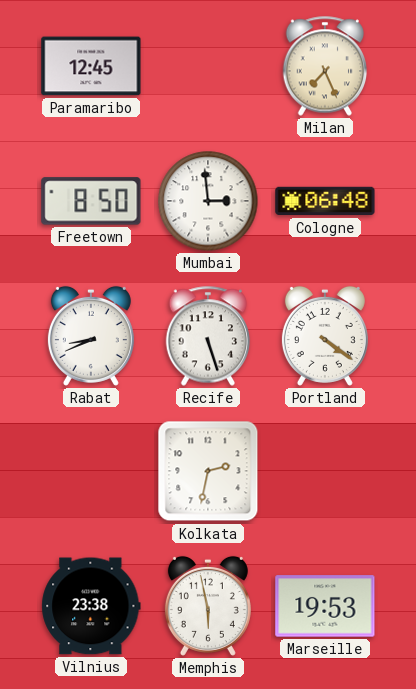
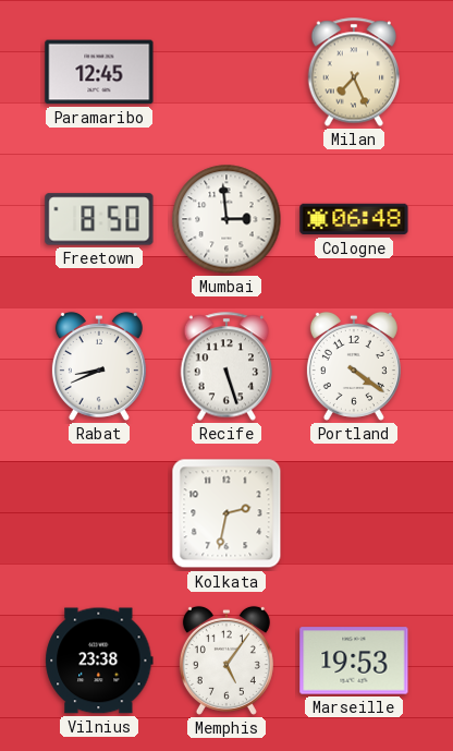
Memphis: 5:58 -> 5:06
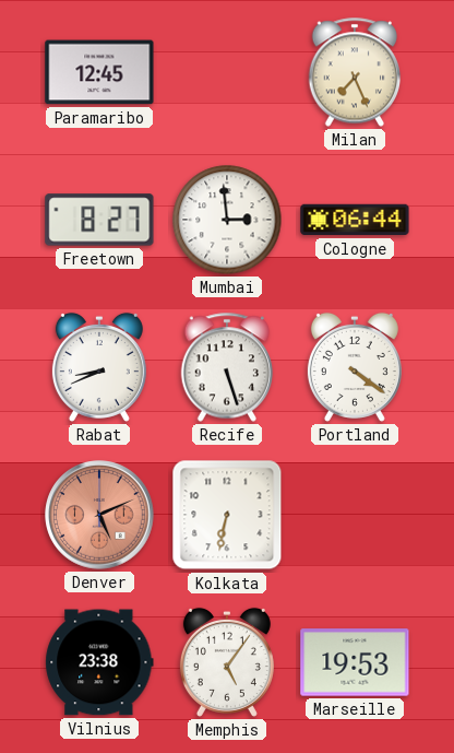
Freetown: 8:50 -> 8:27
Cologne: 06:48 -> 06:44
Denver: none -> 5:11
Kolkata: 2:32 -> 6:32
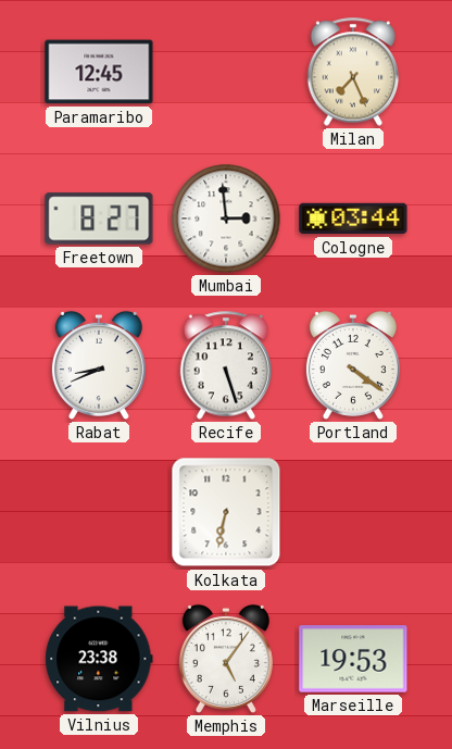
Cologne: 06:44 -> 03:44
Denver: 5:11 -> none
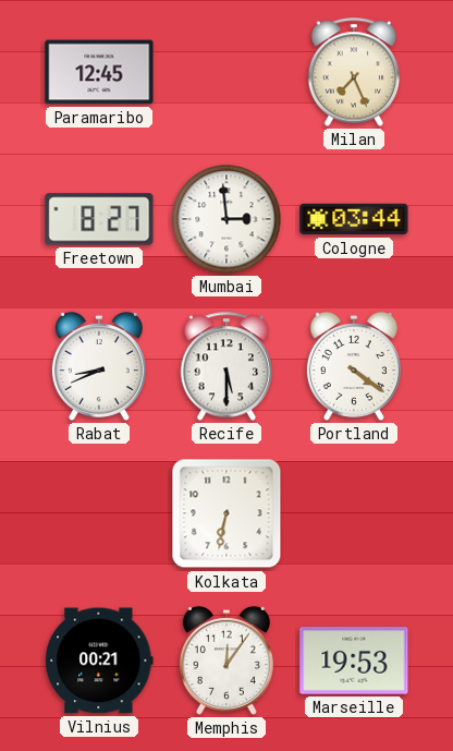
Recife: 5:27 -> 5:30
Vilnius: 23:38 -> 00:21
Memphis: 5:06 -> 12:06
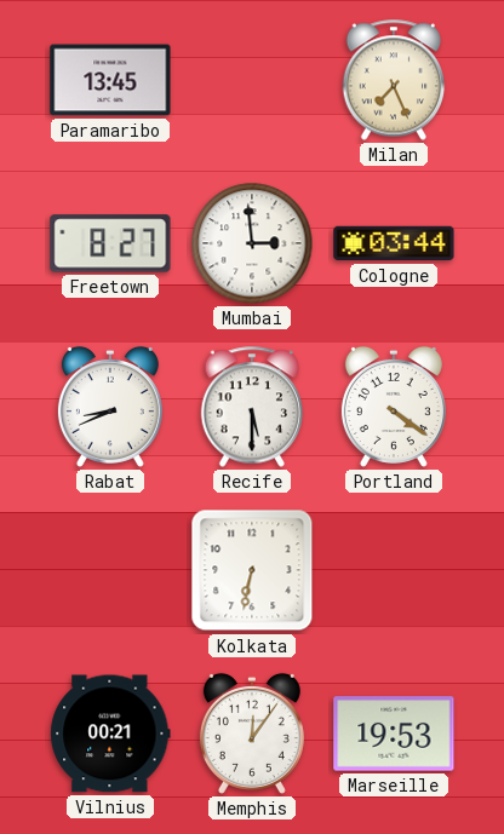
Paramaribo: 12:45 -> 13:45
